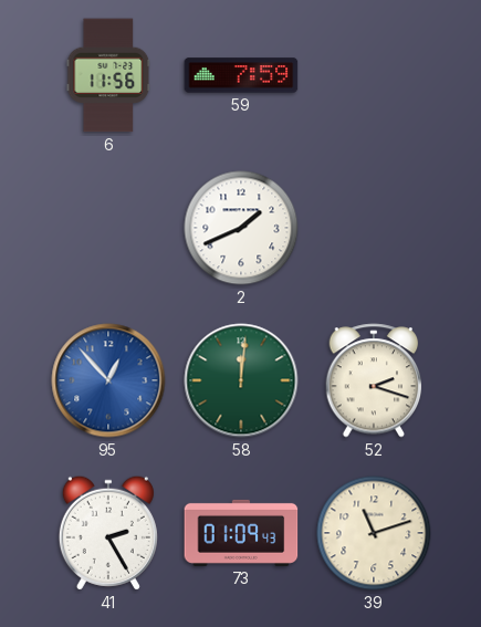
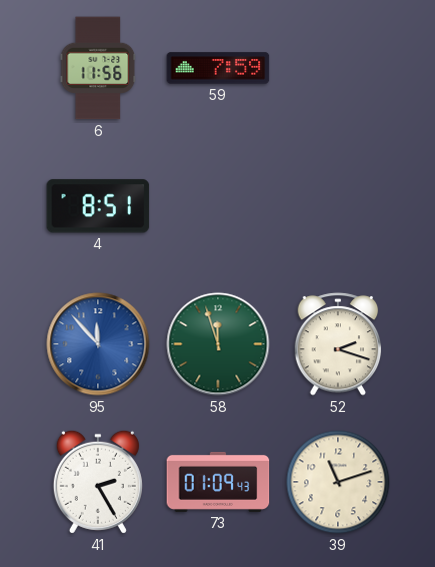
4: none -> 8:51
2: 1:41 -> none
95: 12:53 -> 11:53
58: 12:01 -> 11:57
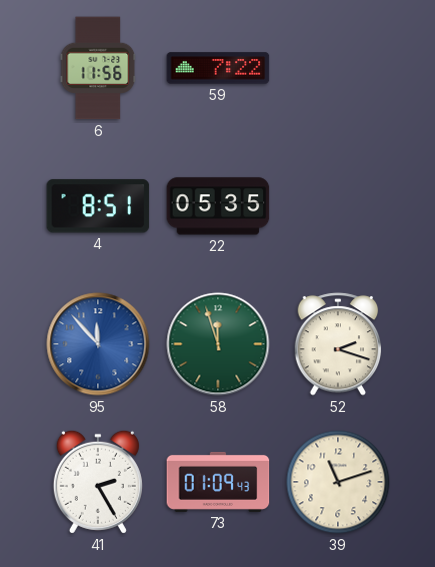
59: 7:59 -> 7:22
22: none -> 05:35
